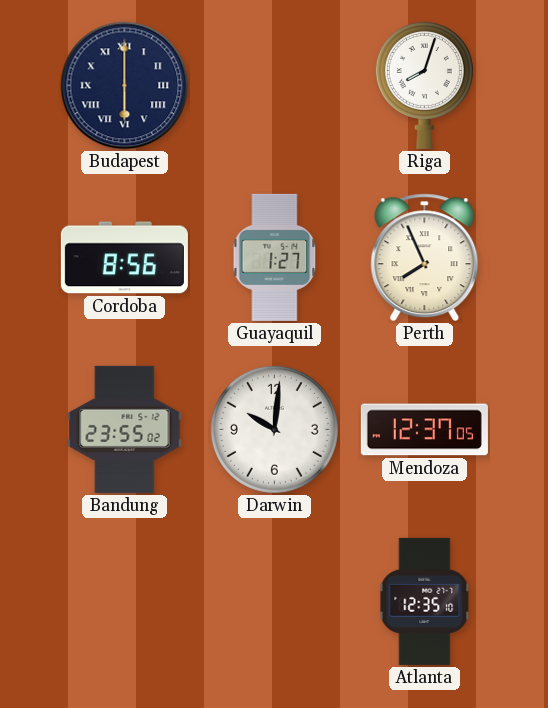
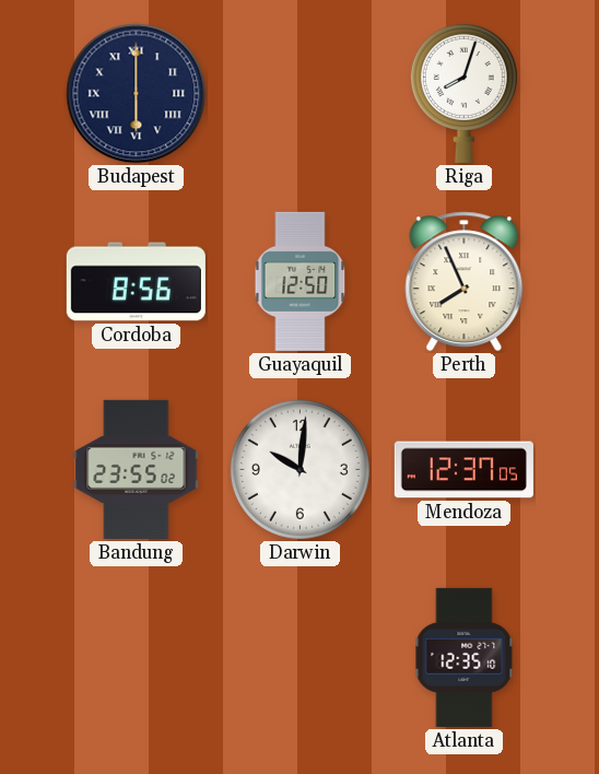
Guayaquil: 1:27 -> 12:50
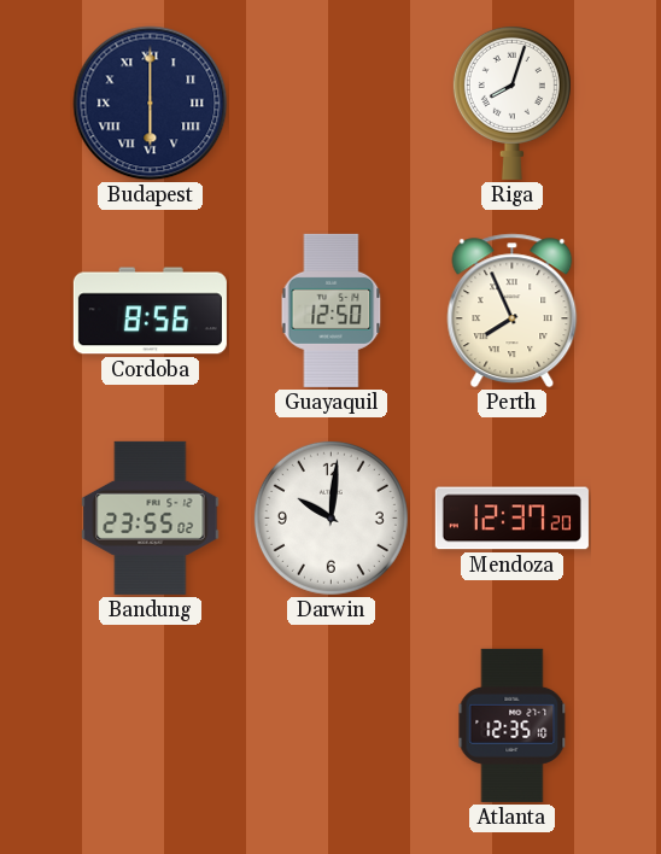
Mendoza: 12:37:05 -> 12:37:20
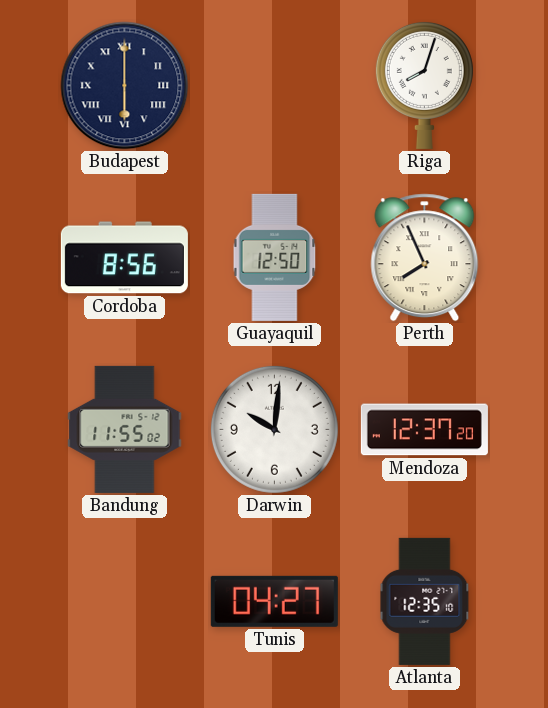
Bandung: 23:55 -> 11:55
Tunis: none -> 04:27
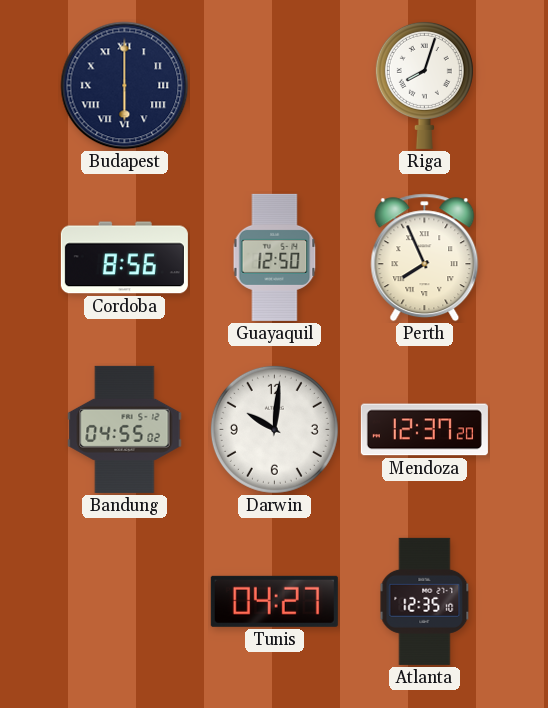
Bandung: 11:55 -> 04:55
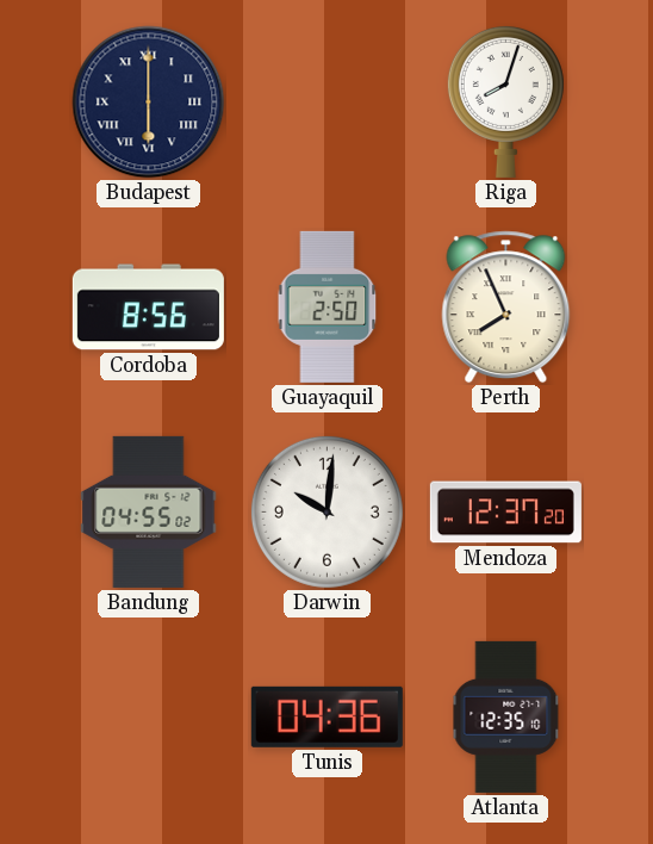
Guayaquil: 12:50 -> 2:50
Tunis: 04:27 -> 04:36
